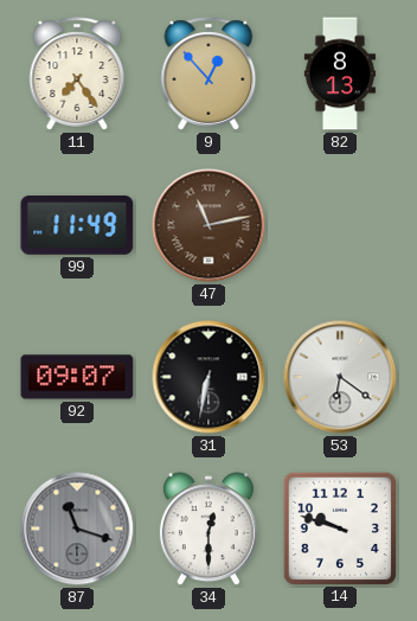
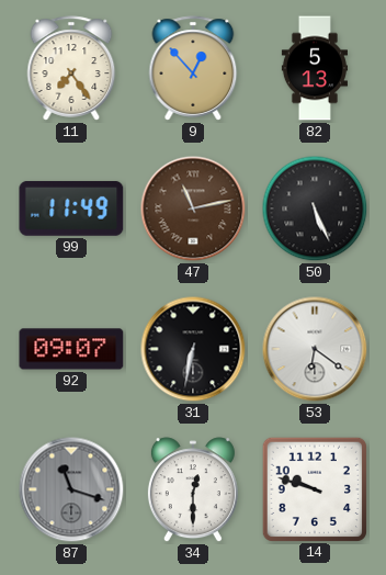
82: 8:13 -> 5:13
50: none -> 5:26
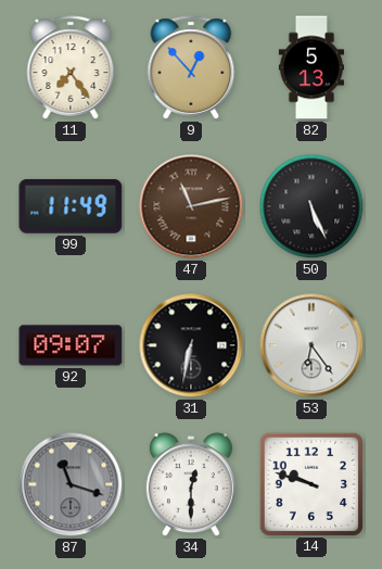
53: 6:21 -> 6:24
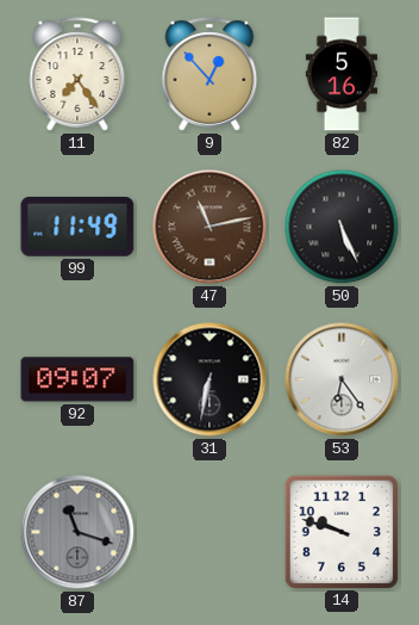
82: 5:13 -> 5:16
34: 12:30 -> none
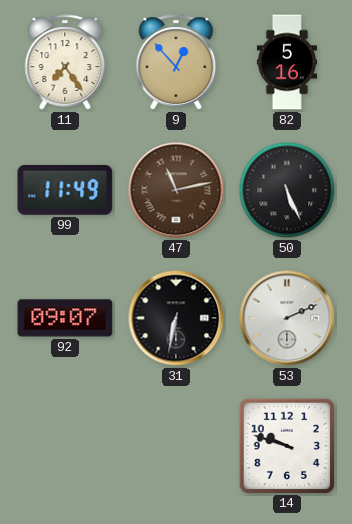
53: 6:24 -> 2:11
87: 11:18 -> none
